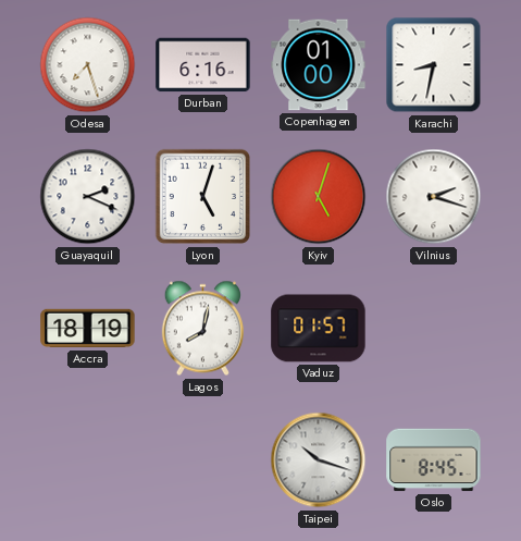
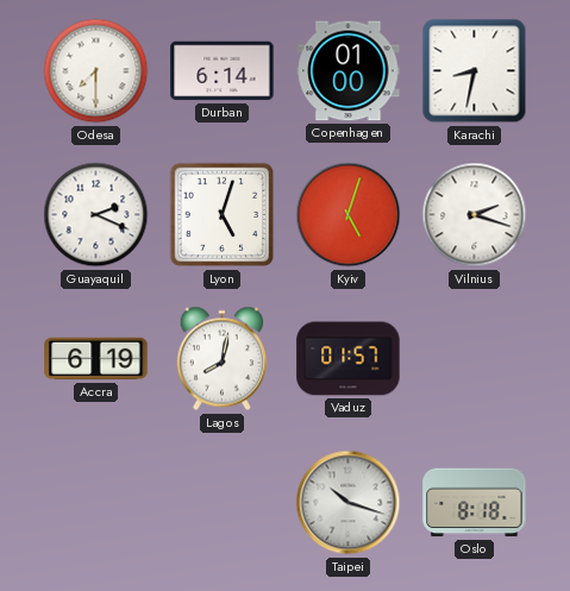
Odesa: 7:27 -> 7:30
Durban: 6:16 -> 6:14
Accra: 18:19 -> 6:19
Oslo: 8:45 -> 8:18
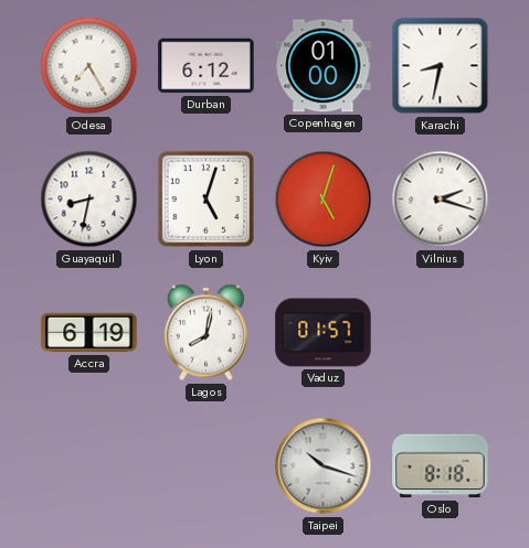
Odesa: 7:30 -> 7:25
Durban: 6:14 -> 6:12
Guayaquil: 2:19 -> 8:32
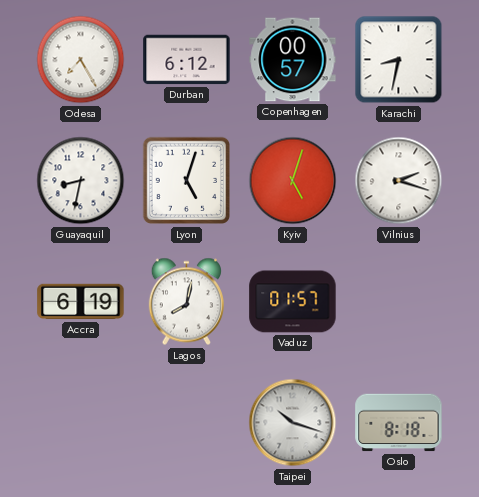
Copenhagen: 01:00 -> 00:57
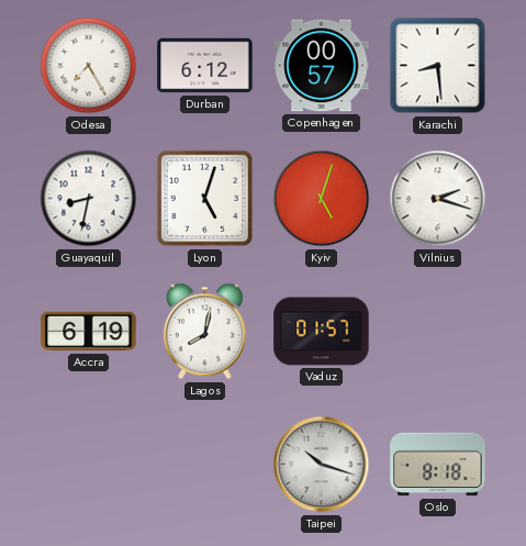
Karachi: 8:32 -> 8:29
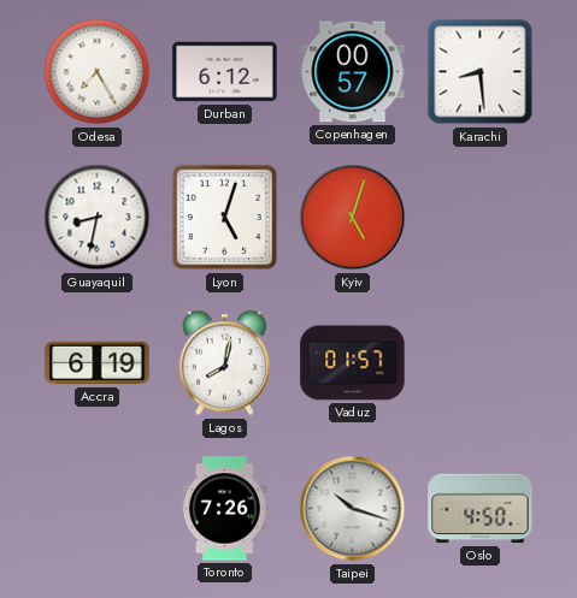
Vilnius: 2:18 -> none
Toronto: none -> 7:26
Oslo: 8:18 -> 4:50
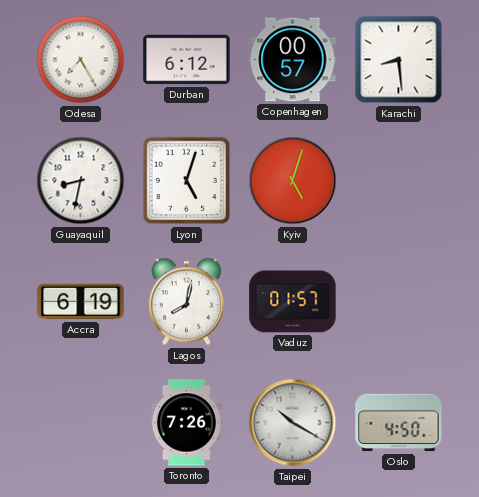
Taipei: 10:18 -> 10:20
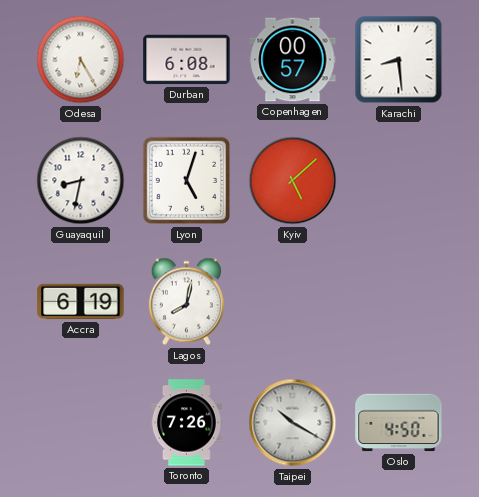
Odesa: 7:25 -> 6:25
Durban: 6:12 -> 6:08
Kyiv: 5:03 -> 5:08
Vaduz: 01:57 -> none
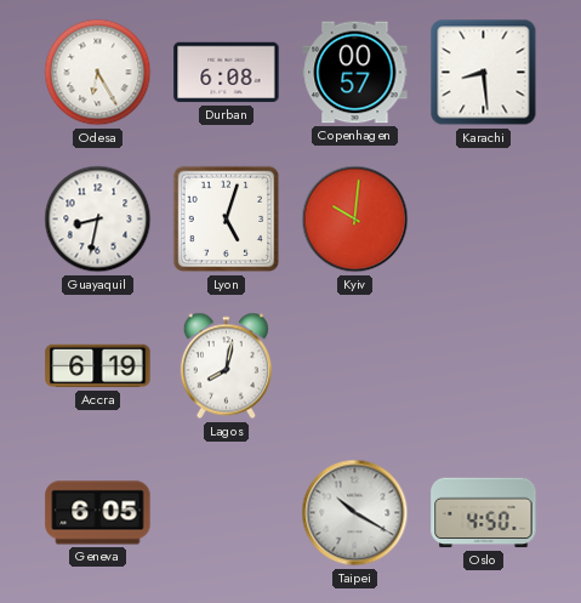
Kyiv: 5:08 -> 10:01
Geneva: none -> 6:05
Toronto: 7:26 -> none
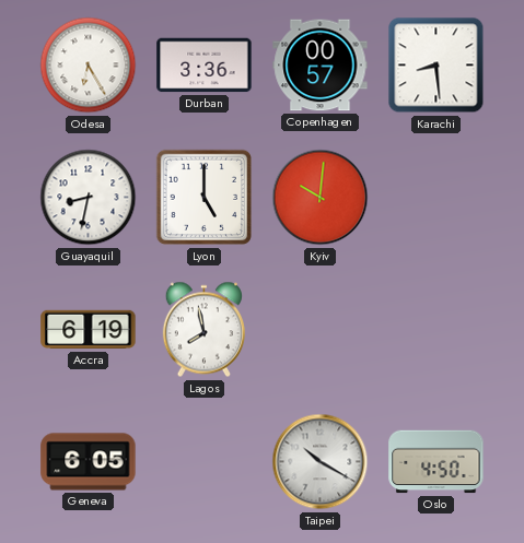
Durban: 6:08 -> 3:36
Lyon: 5:03 -> 5:00
Lagos: 8:02 -> 7:58
